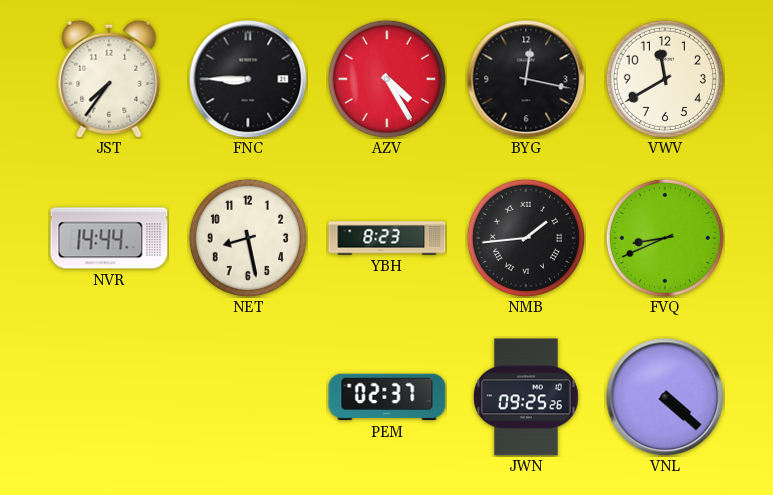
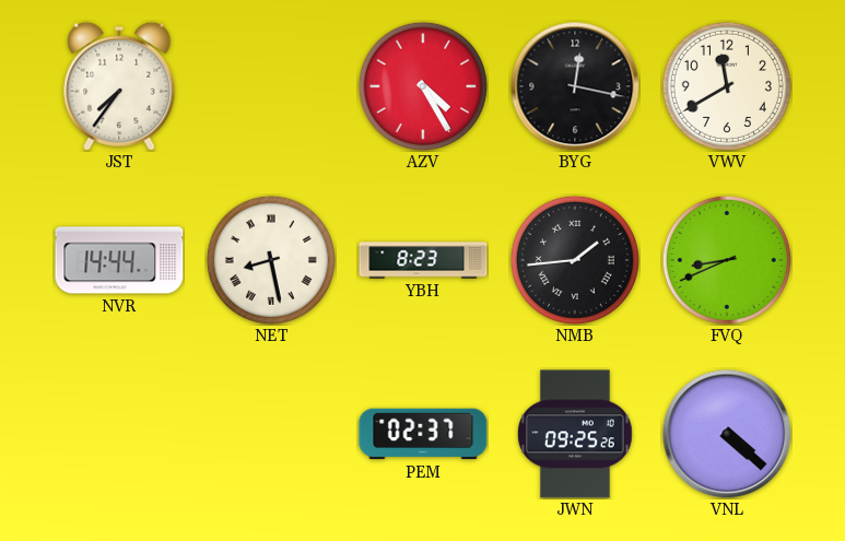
FNC: 8:45 -> none
NET numerals: Arabic -> Roman
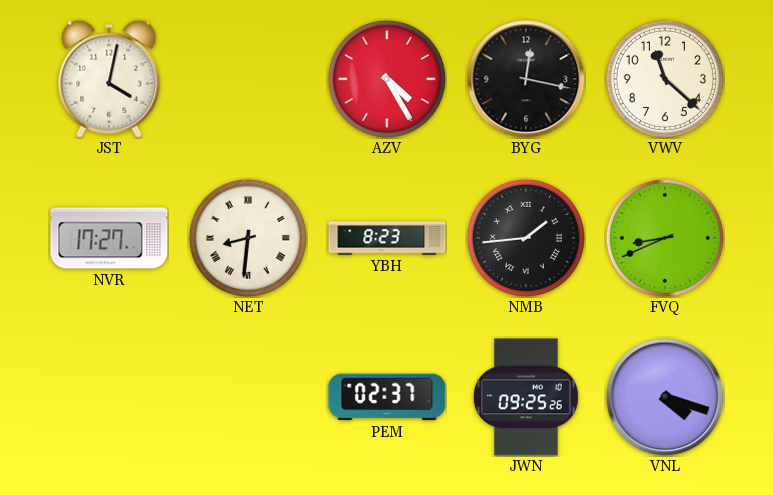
JST: 7:36 -> 4:02
VWV: 11:40 -> 11:22
NVR: 14:44 -> 17:27
NET: 8:28 -> 8:31
VNL: 4:22 -> 4:18
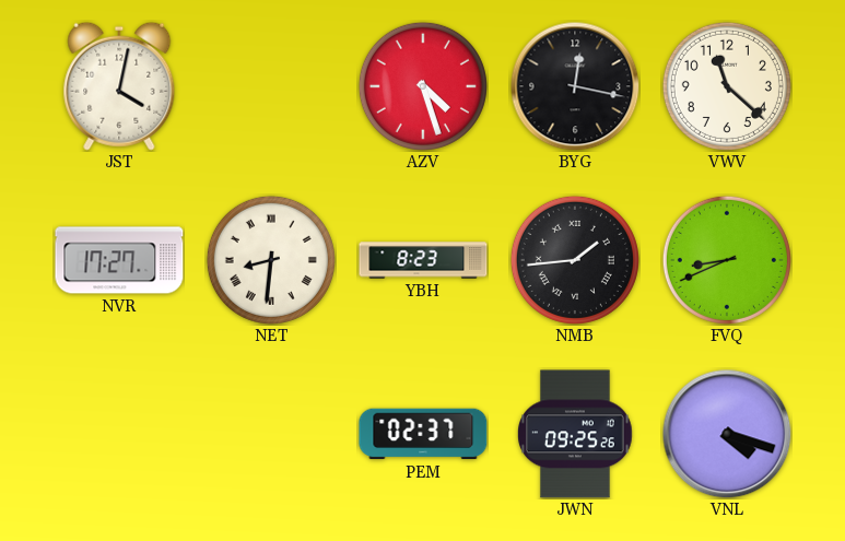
AZV: 4:25 -> 4:27
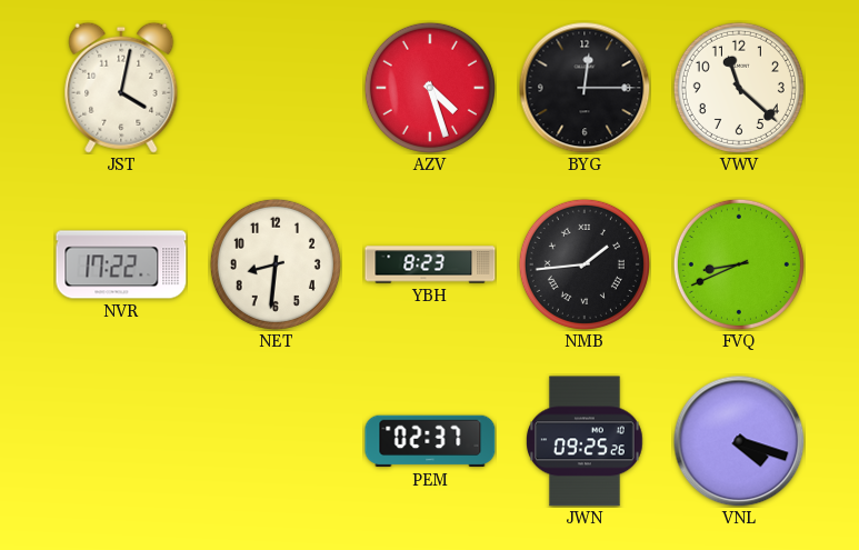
BYG: 12:17 -> 12:15
NVR: 17:27 -> 17:22
NET numerals: Roman -> Arabic
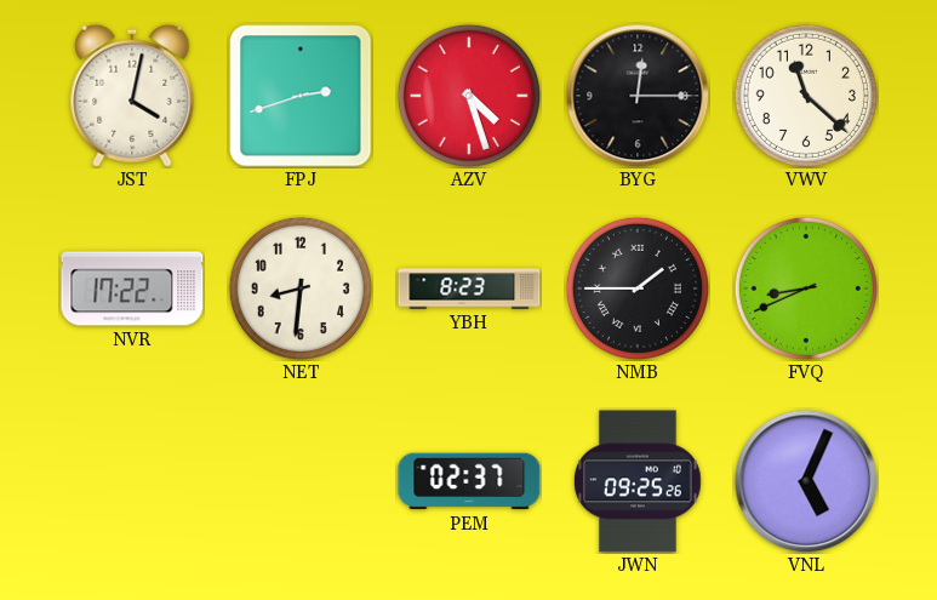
FPJ: none -> 2:42
NMB: 1:44 -> 1:45
VNL: 4:18 -> 5:04
